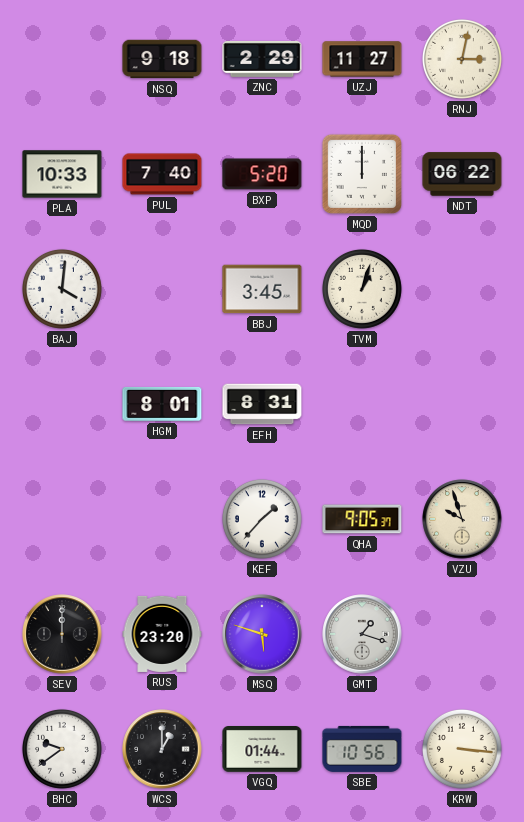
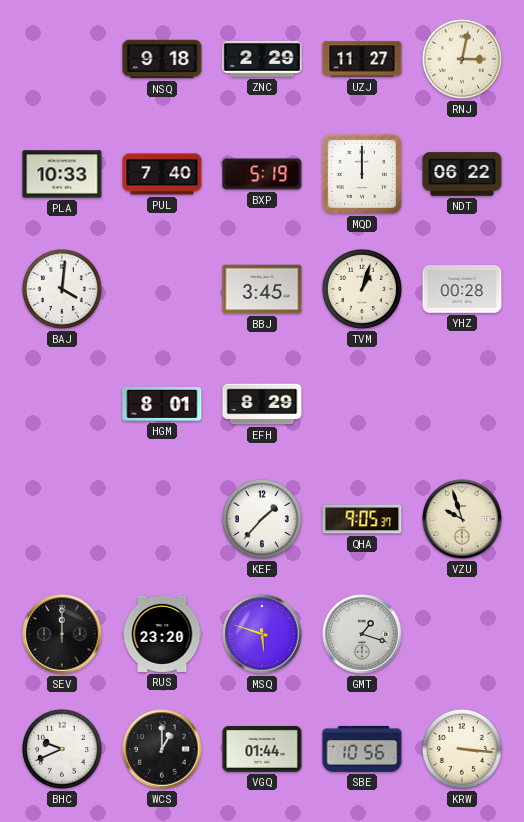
BXP: 5:20 -> 5:19
YHZ: none -> 00:28
EFH: 8:31 -> 8:29
BHC: 9:39 -> 9:41
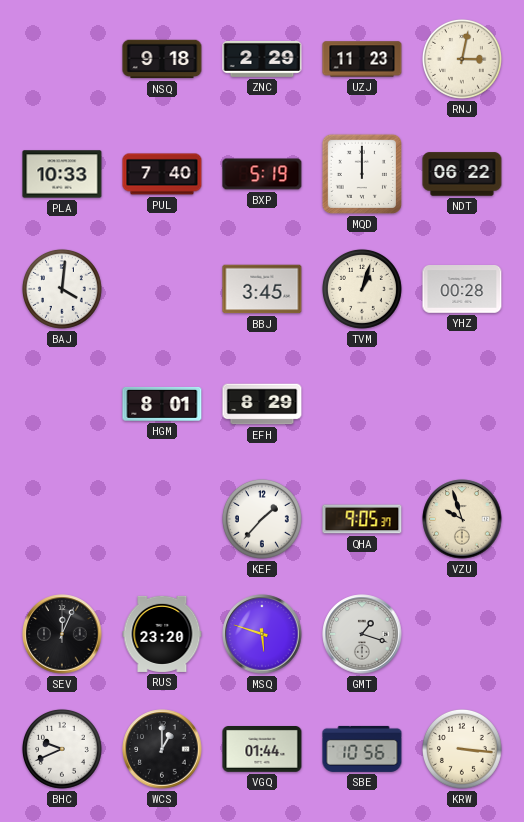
UZJ: 11:27 -> 11:23
SEV: 12:00 -> 12:04
